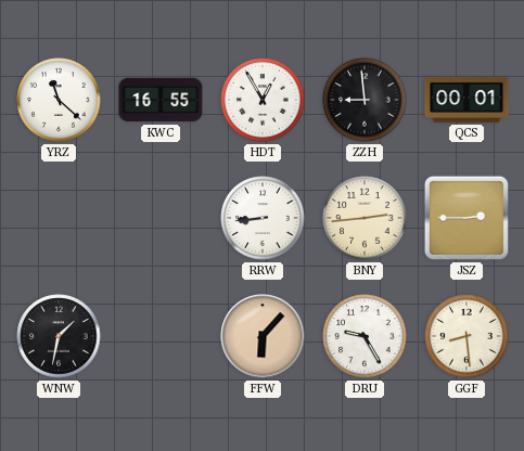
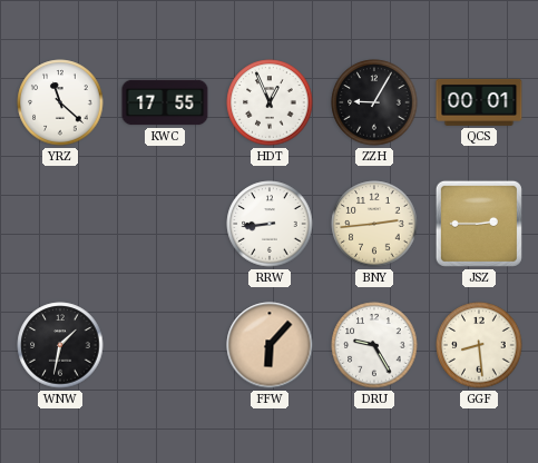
KWC: 16:55 -> 17:55
HDT: 12:55 -> 12:56
ZZH: 8:59 -> 9:05
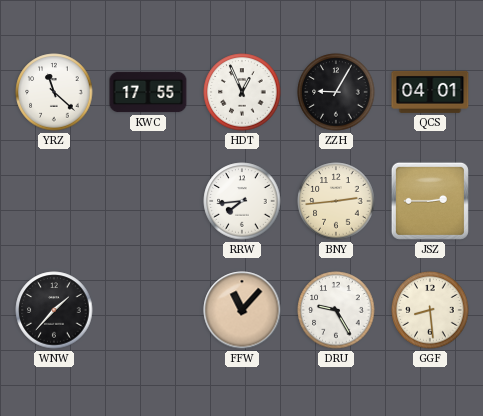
QCS: 00:01 -> 04:01
RRW: 8:44 -> 7:44
WNW: 1:32 -> 1:37
FFW: 6:07 -> 11:07
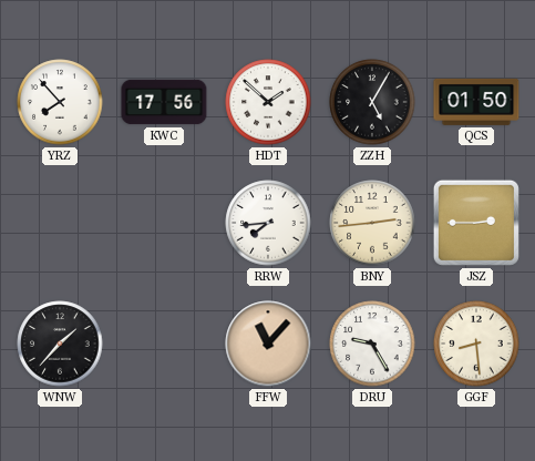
YRZ: 11:22 -> 7:53
KWC: 17:55 -> 17:56
HDT: 12:56 -> 1:52
ZZH: 9:05 -> 5:05
QCS: 04:01 -> 01:50
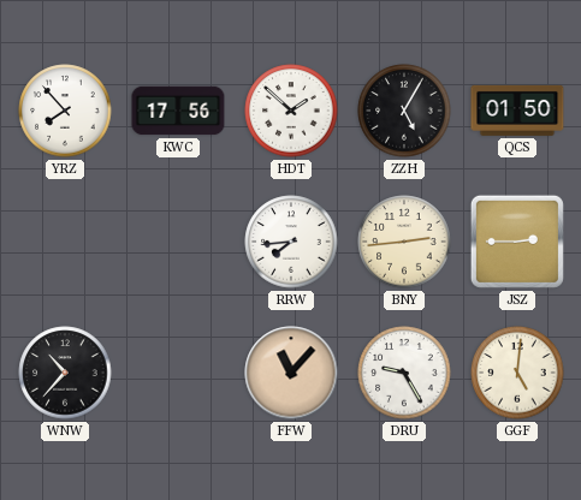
WNW: 1:37 -> 10:37
GGF: 8:29 -> 5:01
